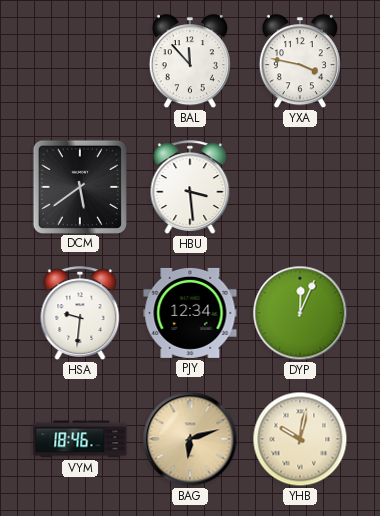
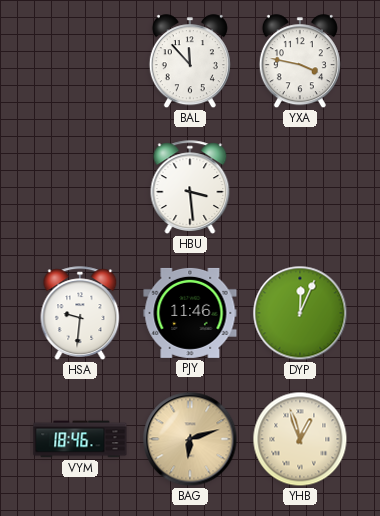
DCM: 5:39 -> none
PJY: 12:34 -> 11:46
YHB: 10:02 -> 12:57
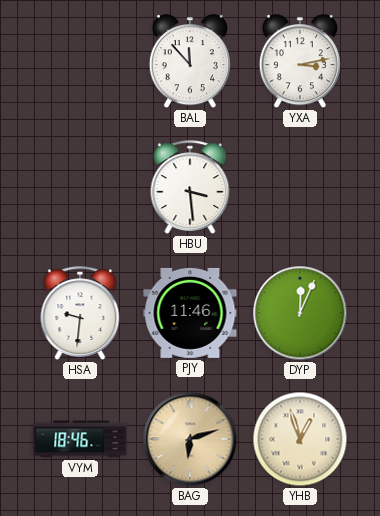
YXA: 3:47 -> 3:13
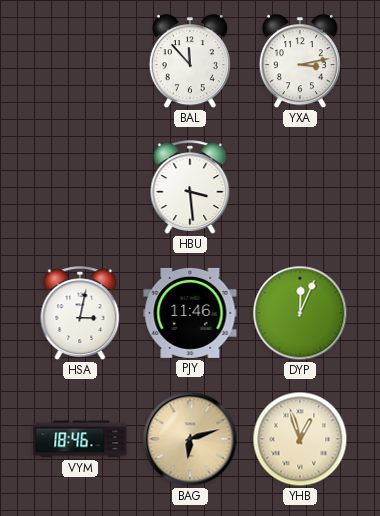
HSA: 9:31 -> 3:02
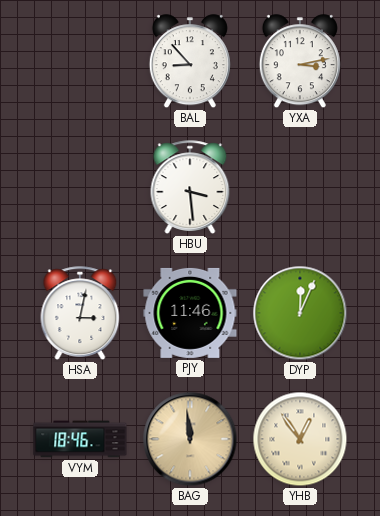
BAL: 11:53 -> 8:53
BAG: 6:12 -> 11:59
YHB: 12:57 -> 12:54
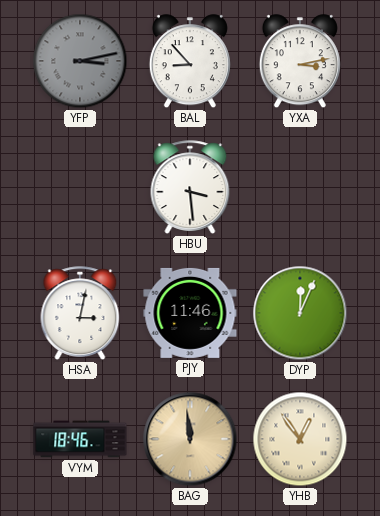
YFP: none -> 3:13
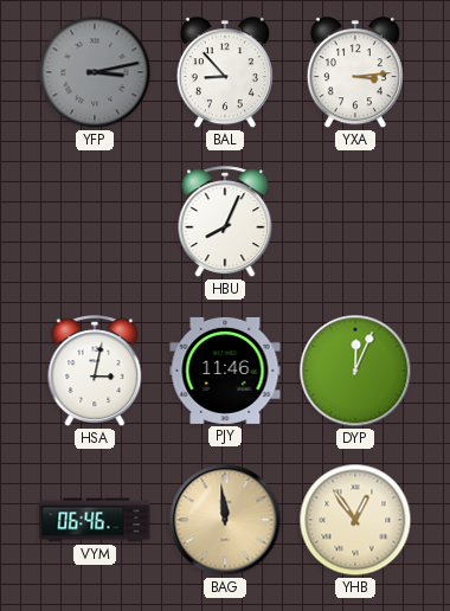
YXA: 3:13 -> 3:14
HBU: 3:29 -> 8:04
VYM: 18:46 -> 06:46
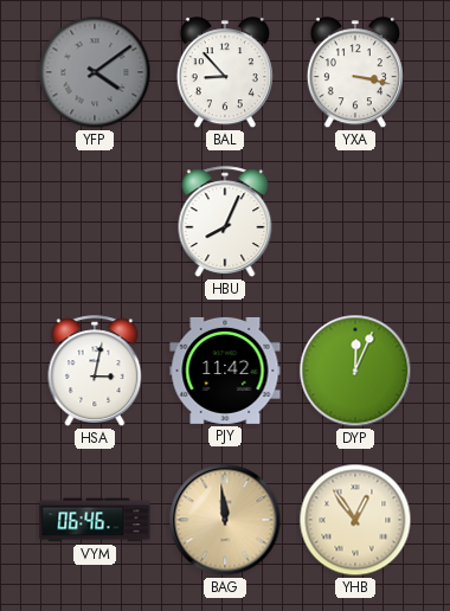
YFP: 3:13 -> 4:09
YXA: 3:14 -> 3:17
PJY: 11:46 -> 11:42
